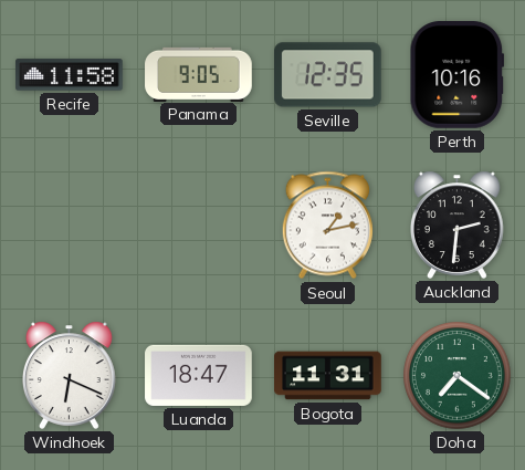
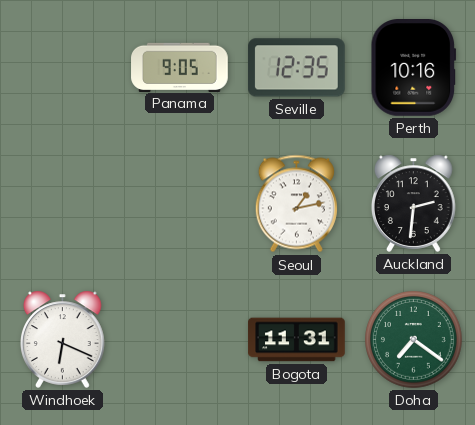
Recife: 11:58 -> none
Luanda: 18:47 -> none
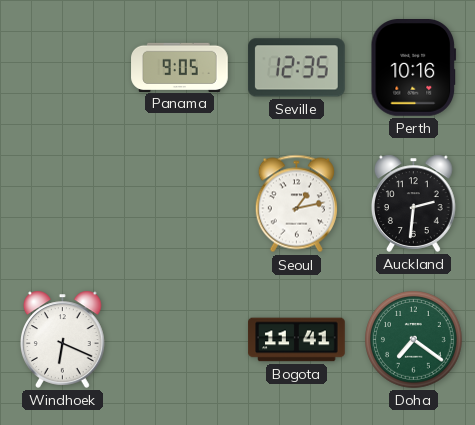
Bogota: 11:31 -> 11:41
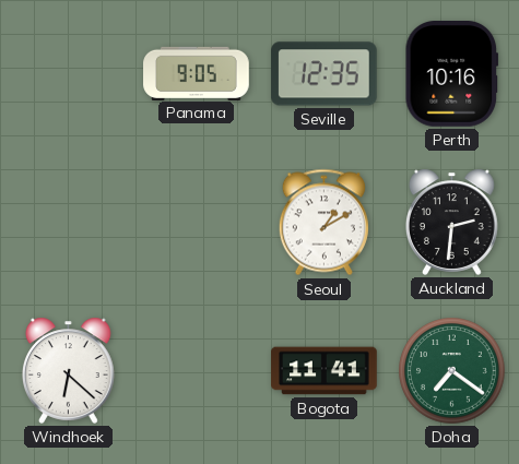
Seoul: 1:13 -> 1:10
Windhoek: 6:19 -> 6:22
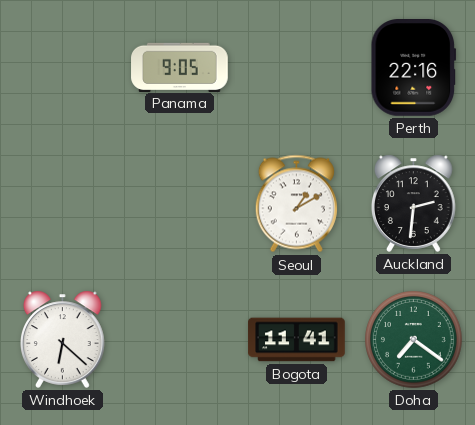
Seville: 12:35 -> none
Perth: 10:16 -> 22:16
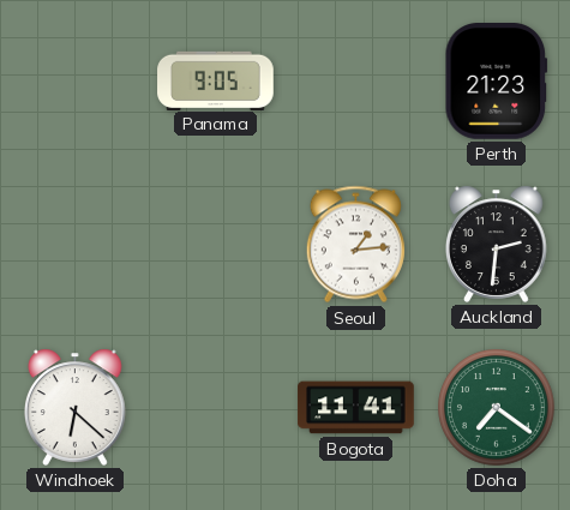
Perth: 22:16 -> 21:23
Seoul: 1:10 -> 1:14
